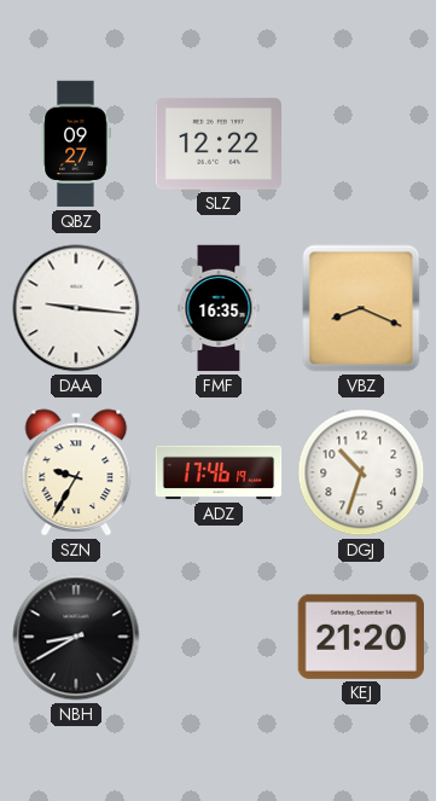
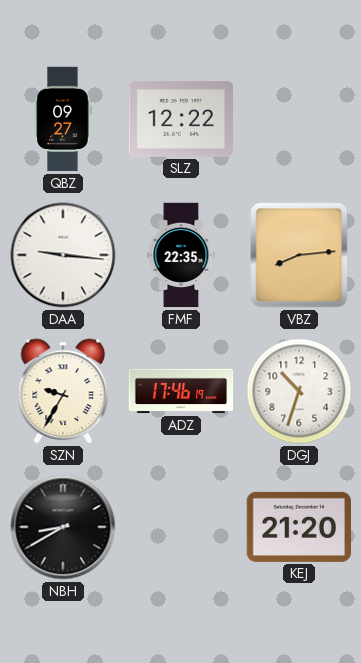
FMF: 16:35 -> 22:35
VBZ: 8:19 -> 8:14
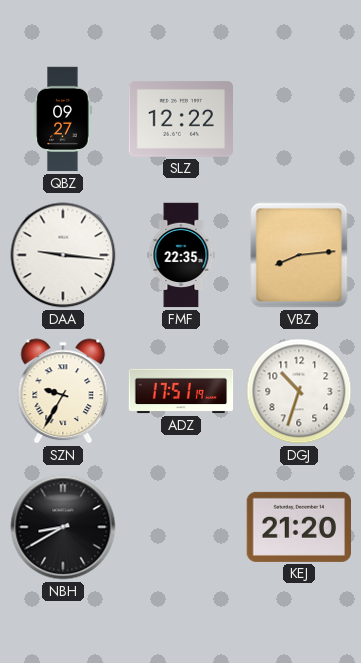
ADZ: 17:46 -> 17:51
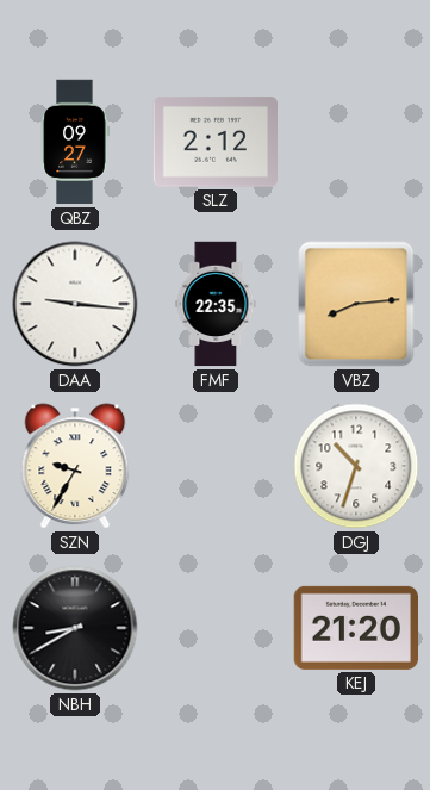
SLZ: 12:22 -> 2:12
ADZ: 17:51 -> none
